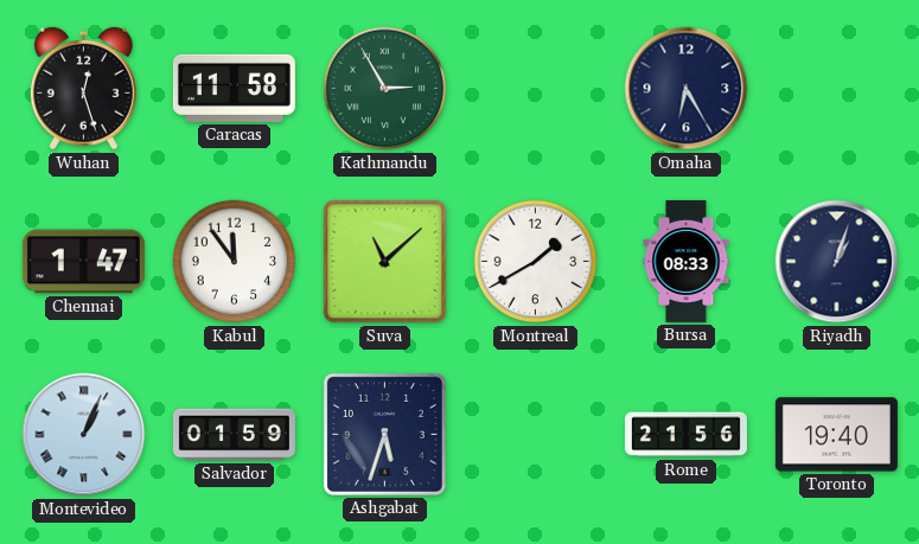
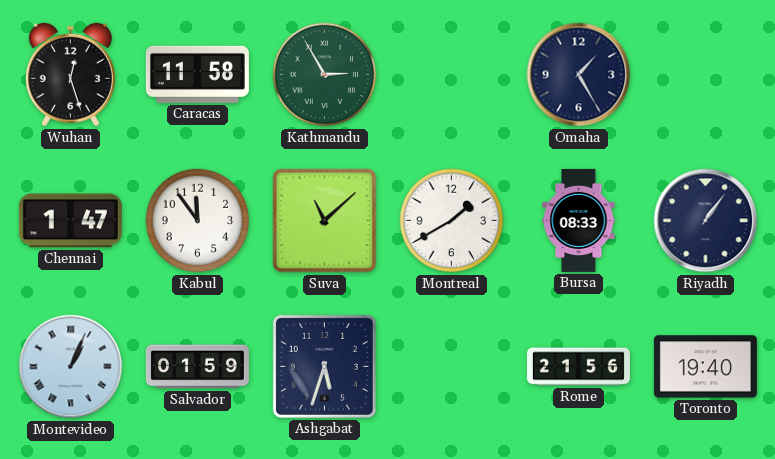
Omaha: 6:25 -> 1:25
Riyadh: 1:03 -> 1:06
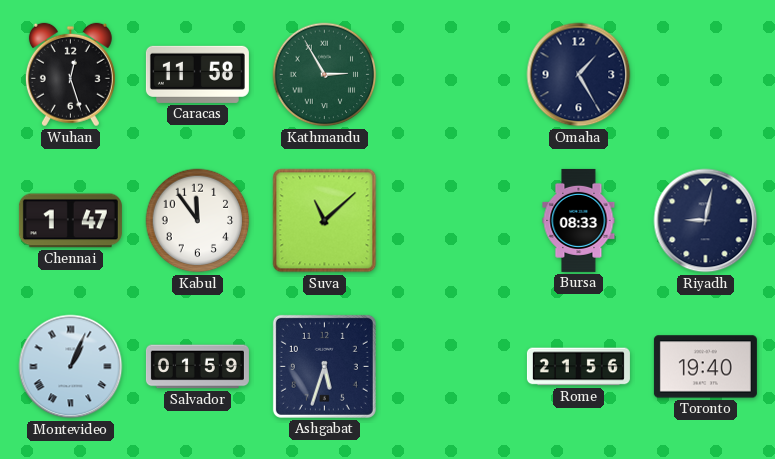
Montreal: 1:40 -> none
Riyadh: 1:06 -> 9:02
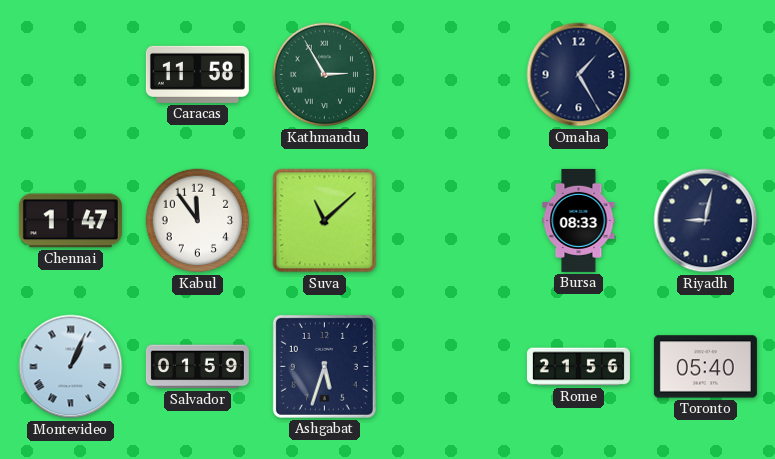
Wuhan: 12:27 -> none
Toronto: 19:40 -> 05:40
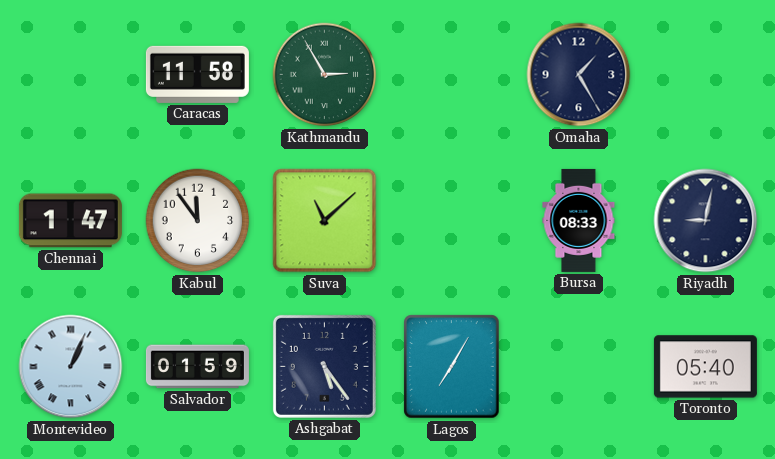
Ashgabat: 5:33 -> 5:24
Lagos: none -> 7:05
Rome: 21:56 -> none
